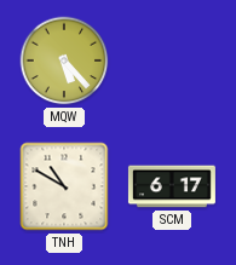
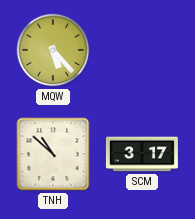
TNH: 10:50 -> 10:52
SCM: 6:17 -> 3:17
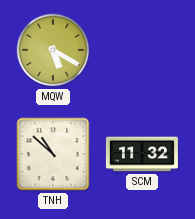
MQW: 5:23 -> 5:20
SCM: 3:17 -> 11:32
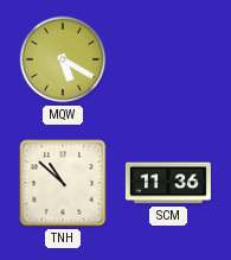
SCM: 11:32 -> 11:36
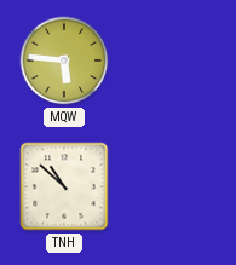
MQW: 5:20 -> 5:46
SCM: 11:36 -> none
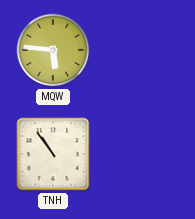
TNH: 10:52 -> 10:54
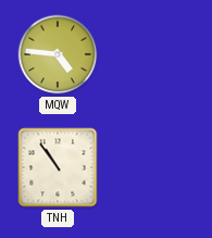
MQW: 5:46 -> 4:46
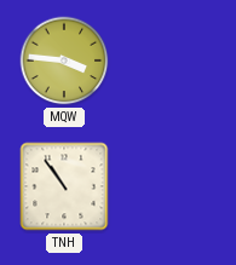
MQW: 4:46 -> 3:46
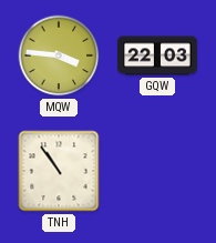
GQW: none -> 22:03
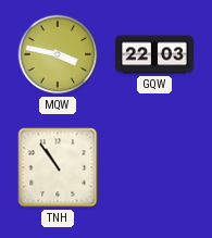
MQW: 3:46 -> 3:47
